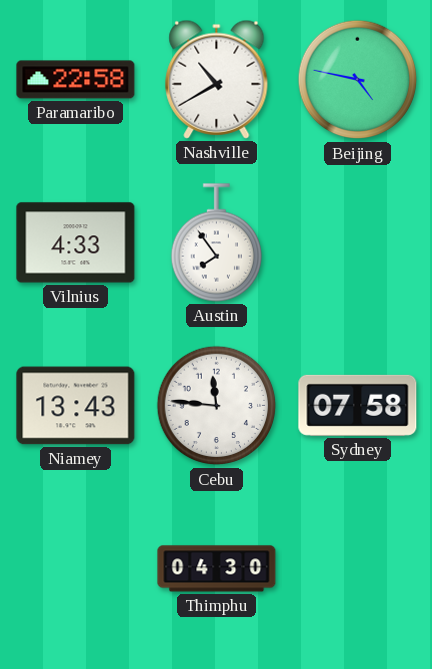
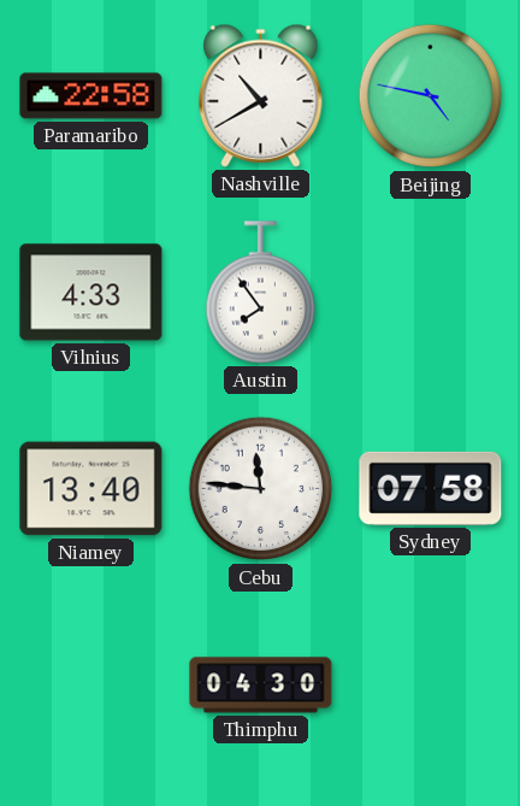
Niamey: 13:43 -> 13:40
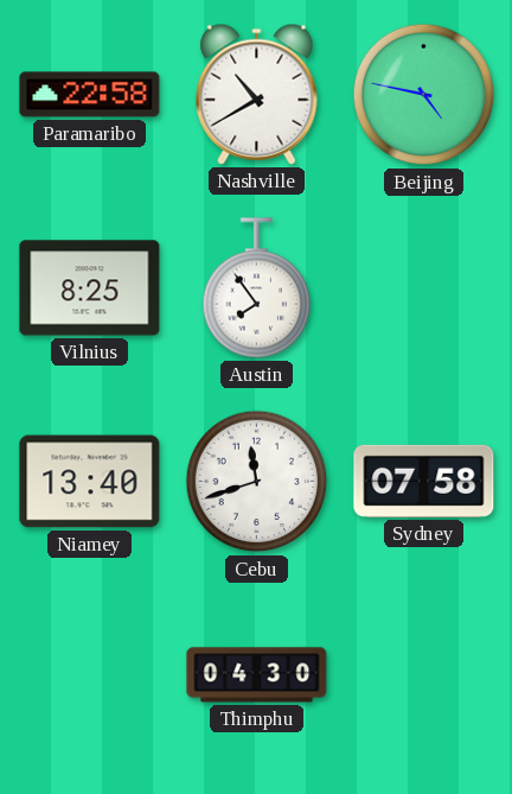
Vilnius: 4:33 -> 8:25
Cebu: 11:46 -> 11:42
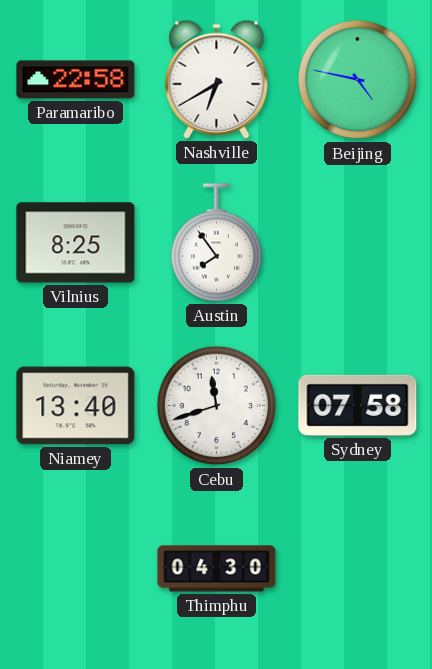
Nashville: 10:40 -> 6:40
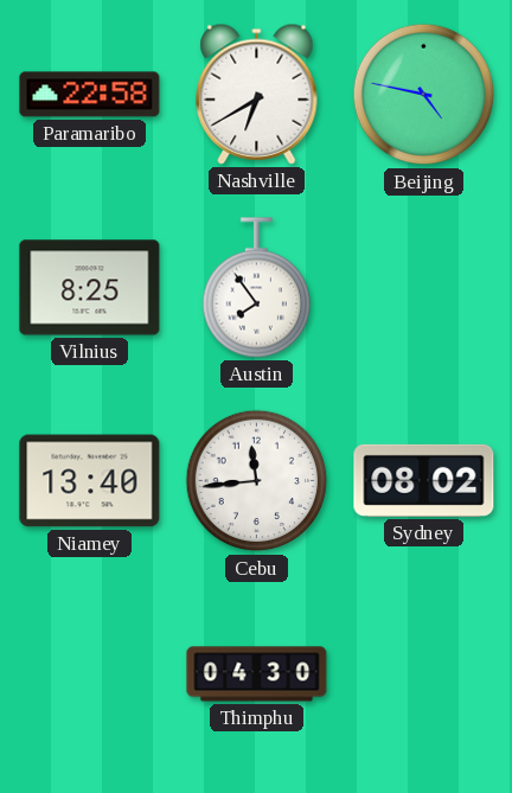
Cebu: 11:42 -> 11:44
Sydney: 07:58 -> 08:02
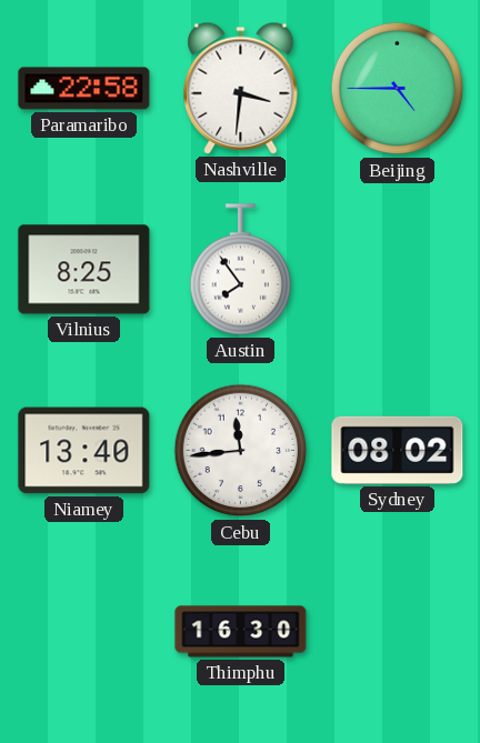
Nashville: 6:40 -> 3:31
Beijing: 4:47 -> 4:45
Thimphu: 04:30 -> 16:30
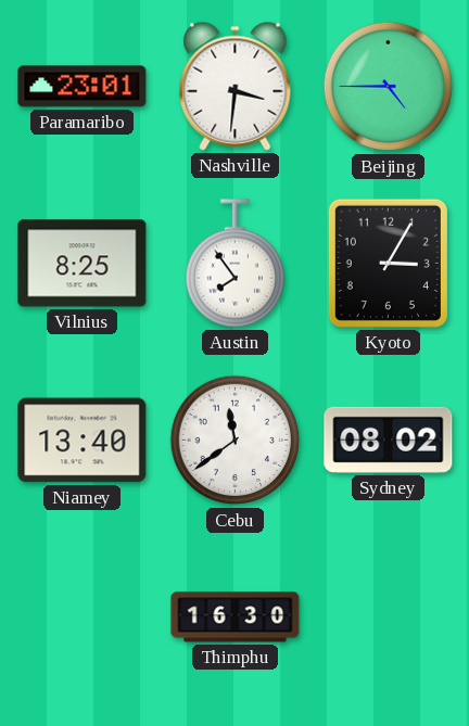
Paramaribo: 22:58 -> 23:01
Kyoto: none -> 3:05
Cebu: 11:44 -> 11:39
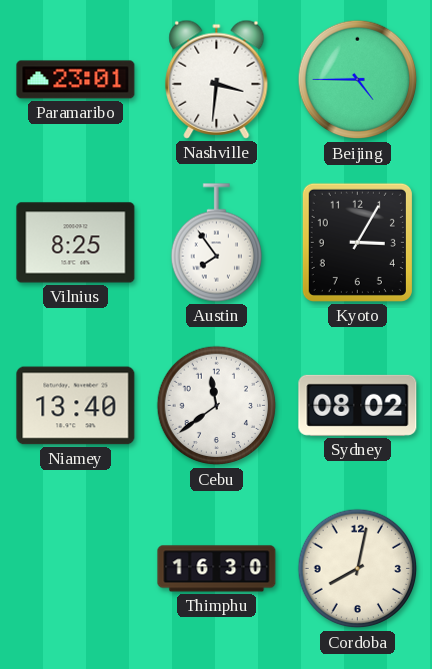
Cordoba: none -> 8:02
